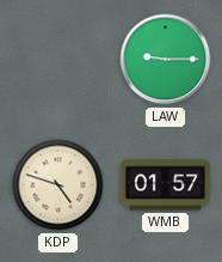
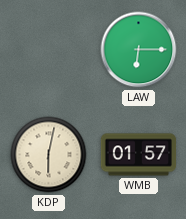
LAW: 9:15 -> 6:15
KDP: 4:48 -> 6:02
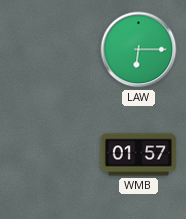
KDP: 6:02 -> none
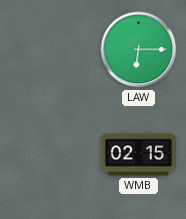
WMB: 01:57 -> 02:15
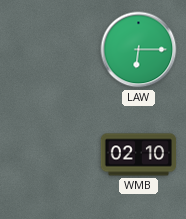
WMB: 02:15 -> 02:10
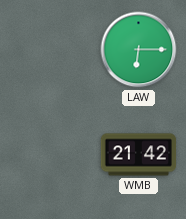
WMB: 02:10 -> 21:42
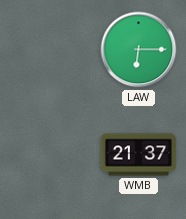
WMB: 21:42 -> 21:37
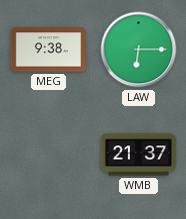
MEG: none -> 9:38
